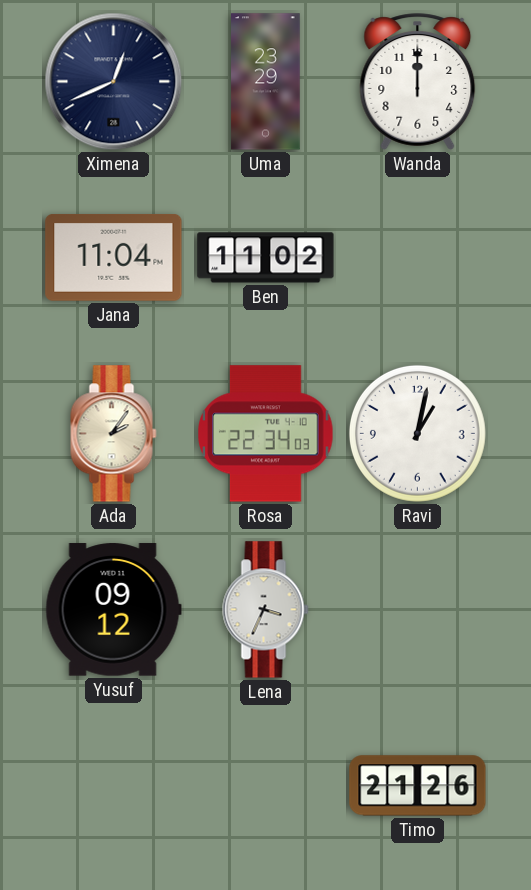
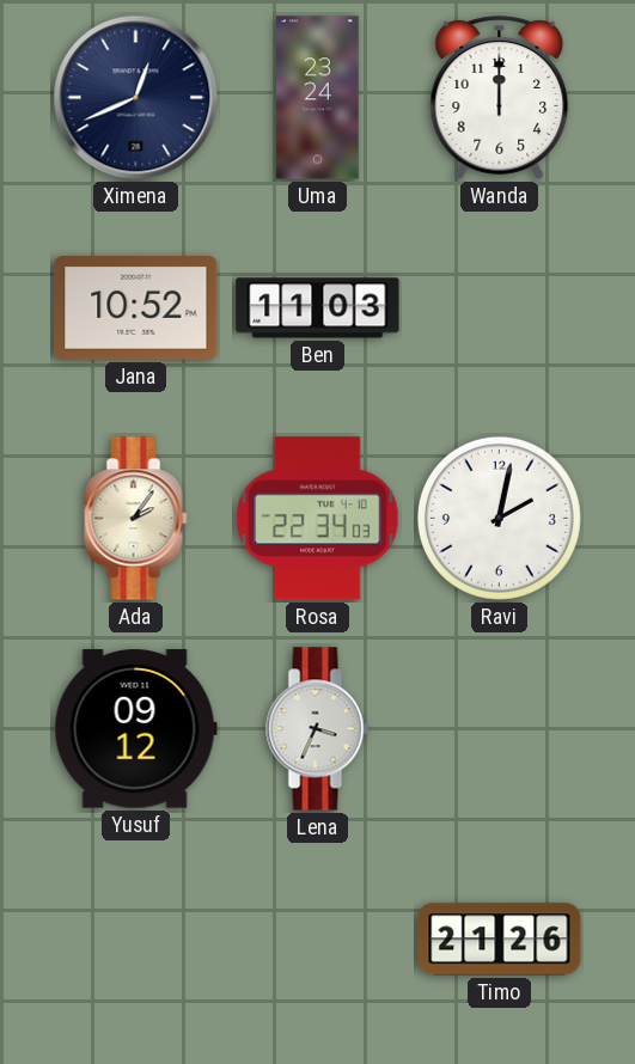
Uma: 23:29 -> 23:24
Jana: 11:04 -> 10:52
Ben: 11:02 -> 11:03
Ravi: 1:02 -> 2:02
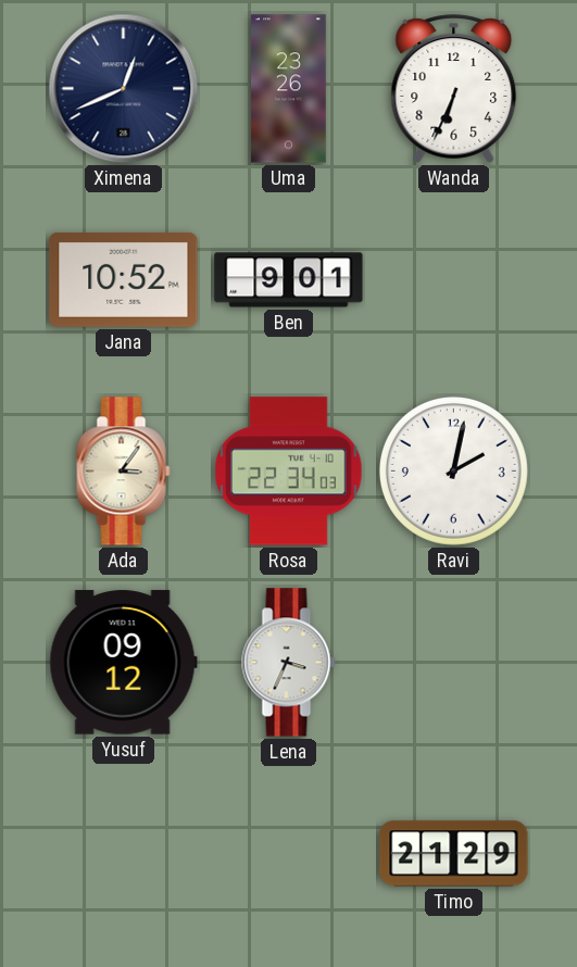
Uma: 23:24 -> 23:26
Wanda: 12:00 -> 6:34
Ben: 11:03 -> 9:01
Ada: 2:06 -> 3:06
Timo: 21:26 -> 21:29
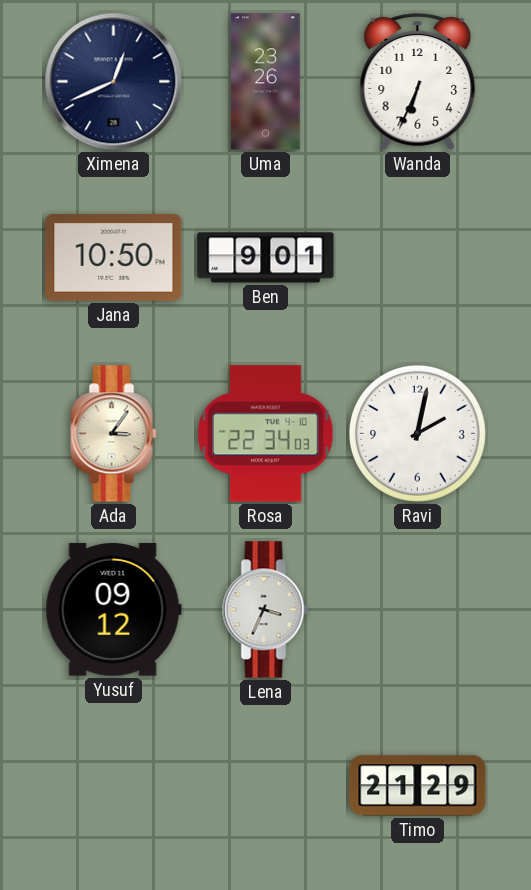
Jana: 10:52 -> 10:50
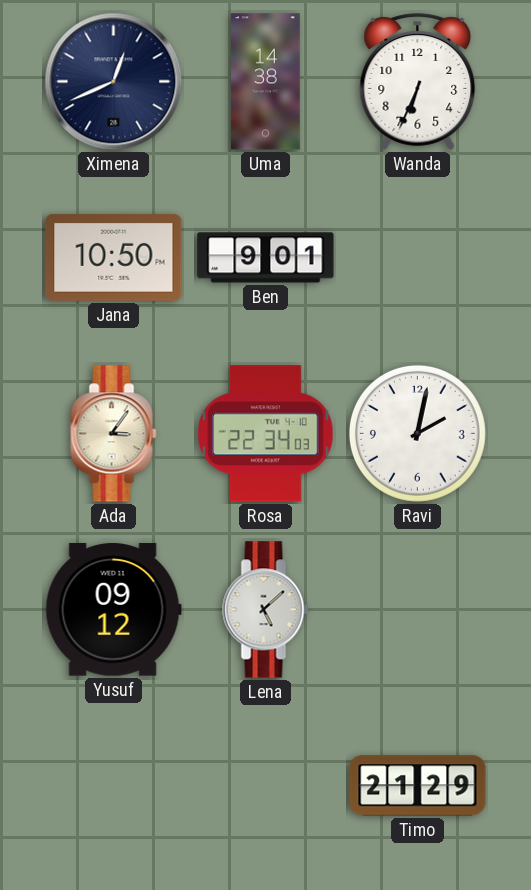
Uma: 23:26 -> 14:38
Lena: 3:34 -> 5:08
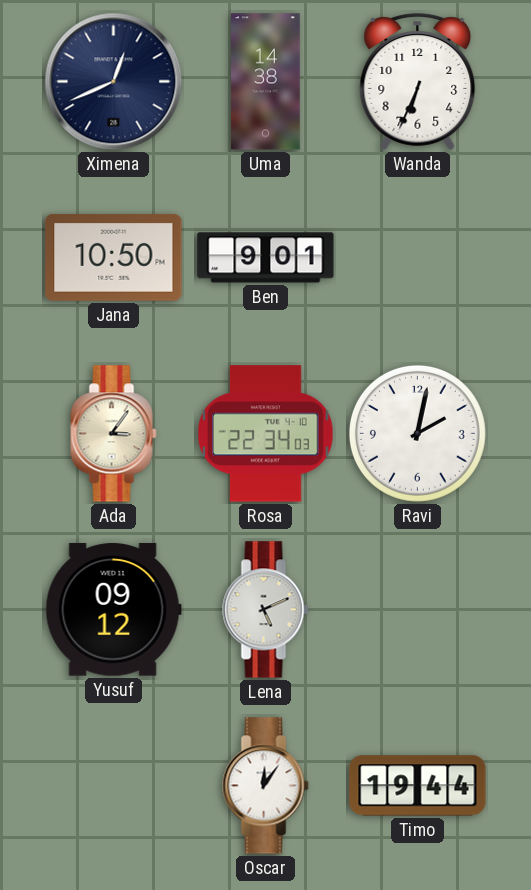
Lena: 5:08 -> 5:11
Oscar: none -> 12:06
Timo: 21:29 -> 19:44
